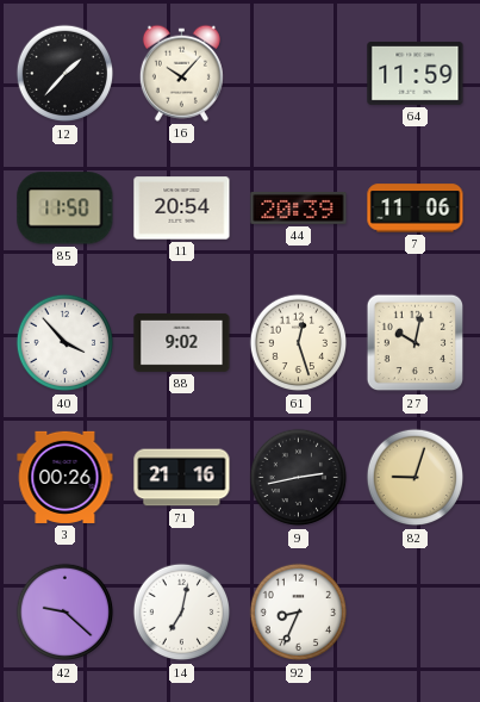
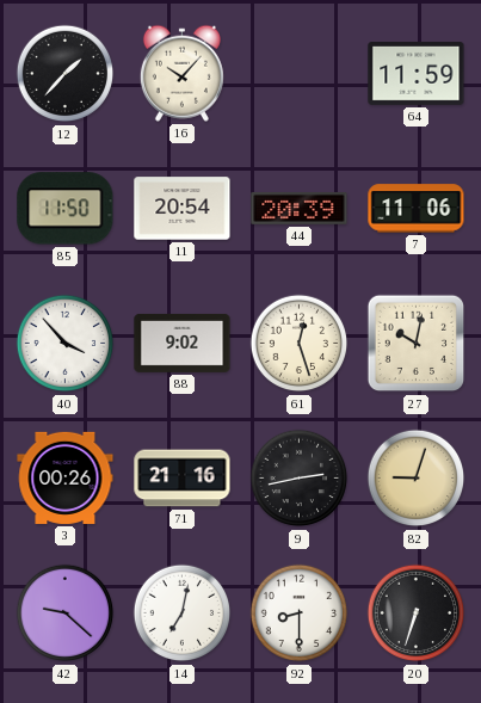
92: 8:34 -> 8:30
20: none -> 6:33
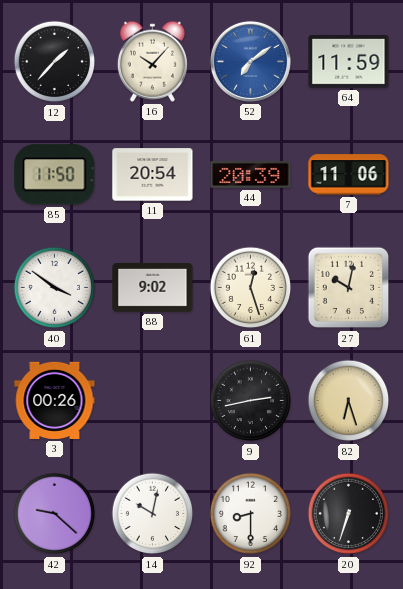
52: none -> 7:09
40: 3:53 -> 3:51
71: 21:16 -> none
82: 9:03 -> 6:27
14: 7:02 -> 10:02
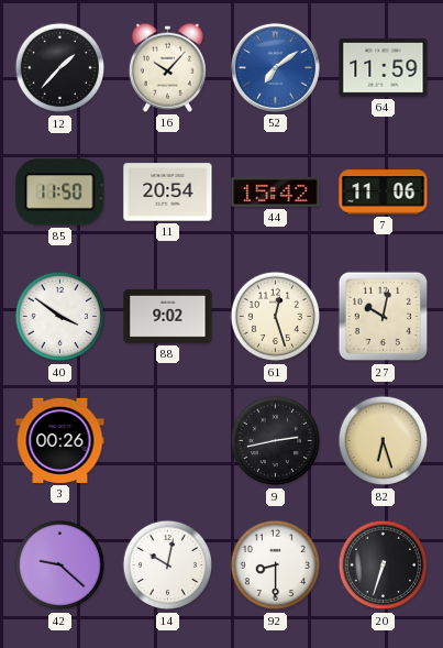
44: 20:39 -> 15:42
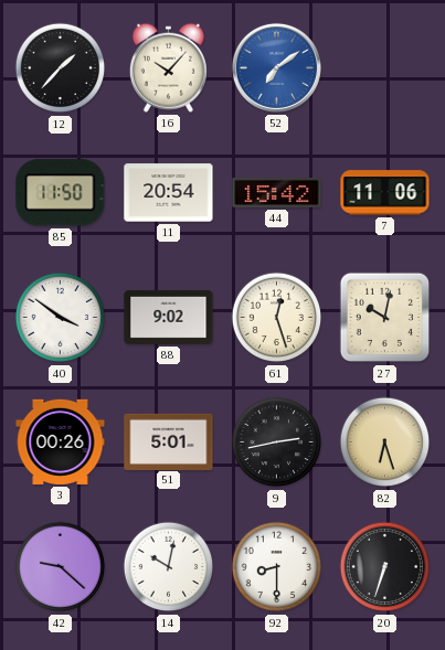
64: 11:59 -> none
51: none -> 5:01
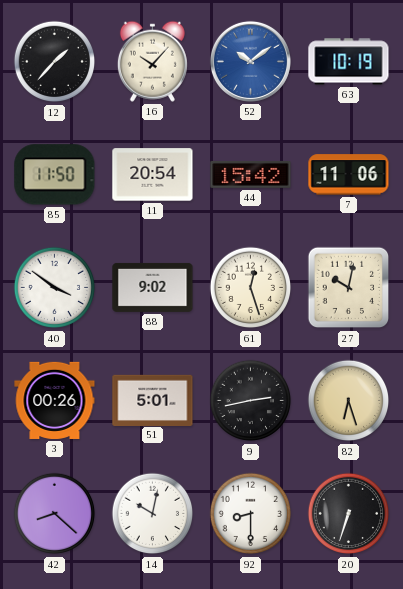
52: 7:09 -> 10:09
63: none -> 10:19
42: 9:22 -> 8:22
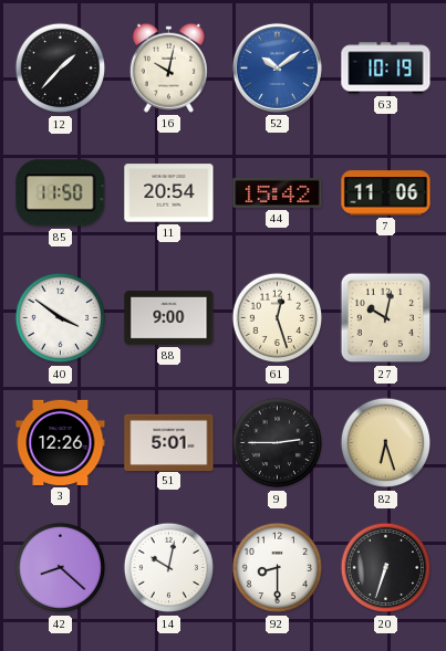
16: 10:07 -> 10:02
88: 9:02 -> 9:00
3: 00:26 -> 12:26
9: 2:43 -> 2:45
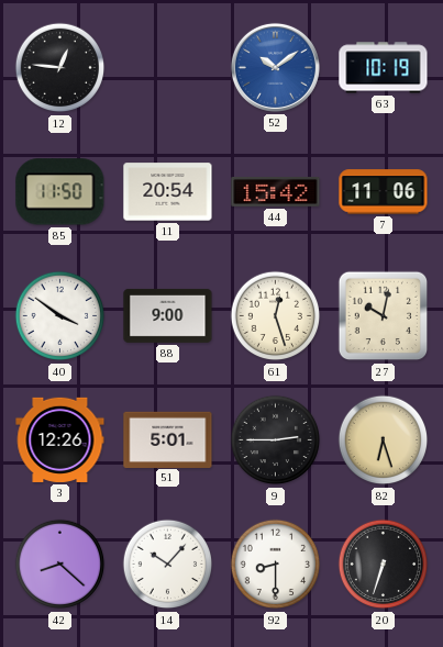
12: 1:37 -> 12:46
16: 10:02 -> none
14: 10:02 -> 10:07
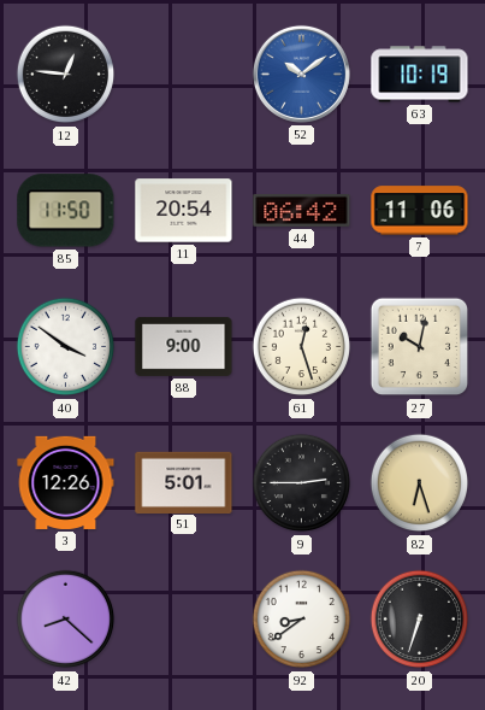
44: 15:42 -> 06:42
14: 10:07 -> none
92: 8:30 -> 8:39
